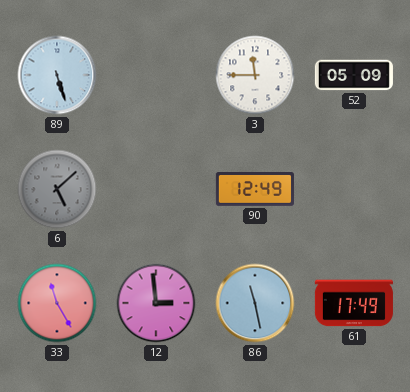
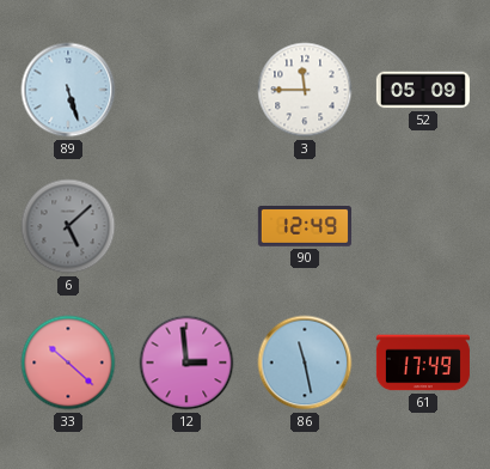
33: 11:25 -> 10:22
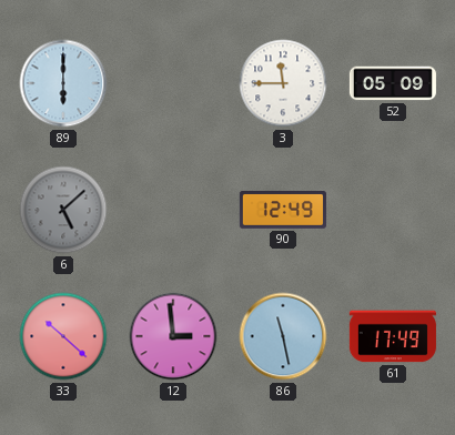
89: 5:27 -> 6:00
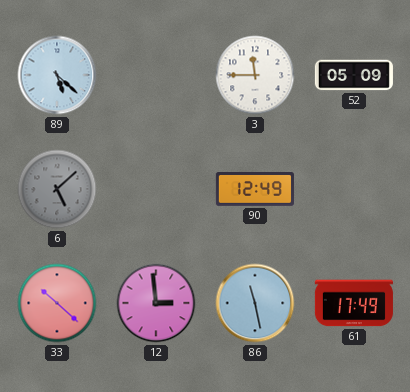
89: 6:00 -> 5:22
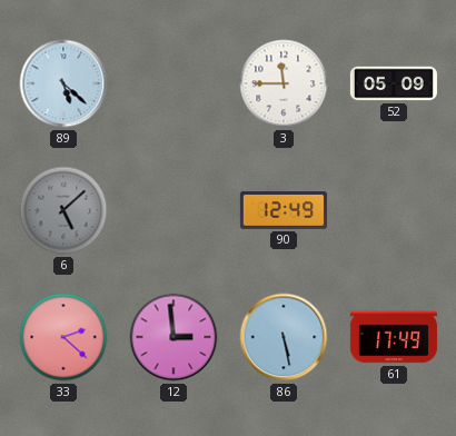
33: 10:22 -> 2:22
86: 11:28 -> 5:28
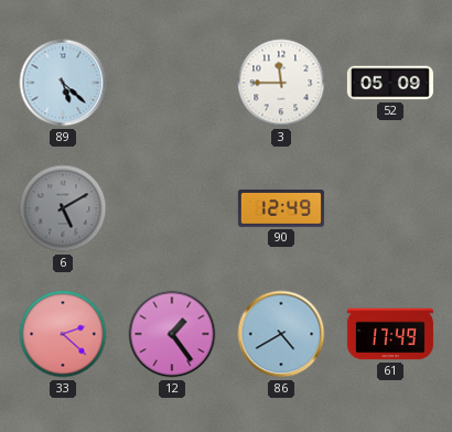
6: 5:08 -> 5:10
12: 2:59 -> 1:24
86: 5:28 -> 4:40
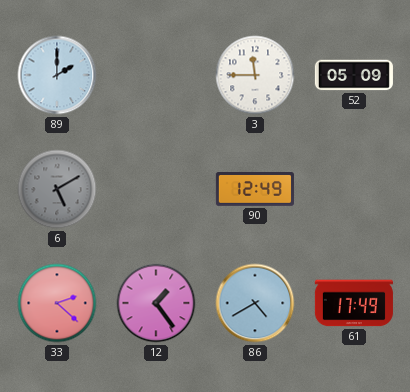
89: 5:22 -> 2:00
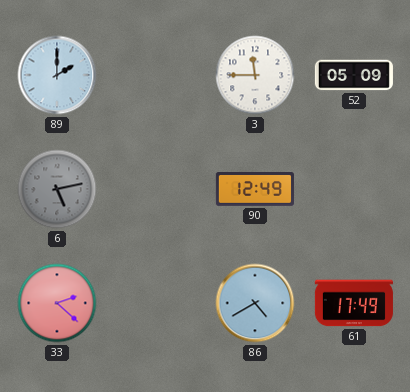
6: 5:10 -> 5:13
12: 1:24 -> none
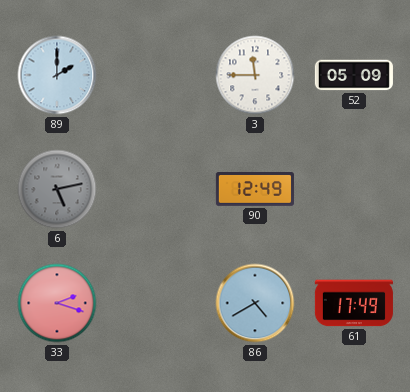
33: 2:22 -> 2:18
